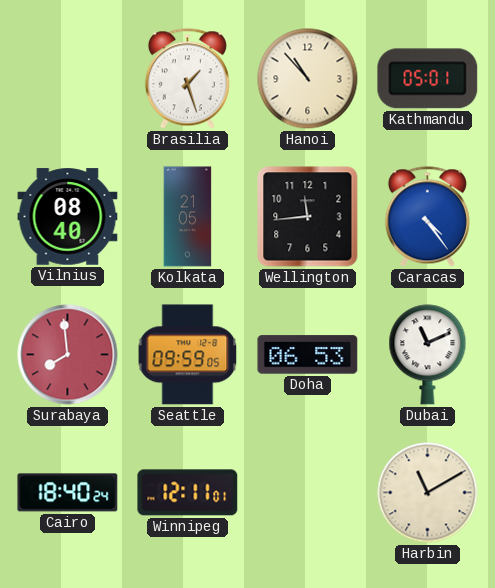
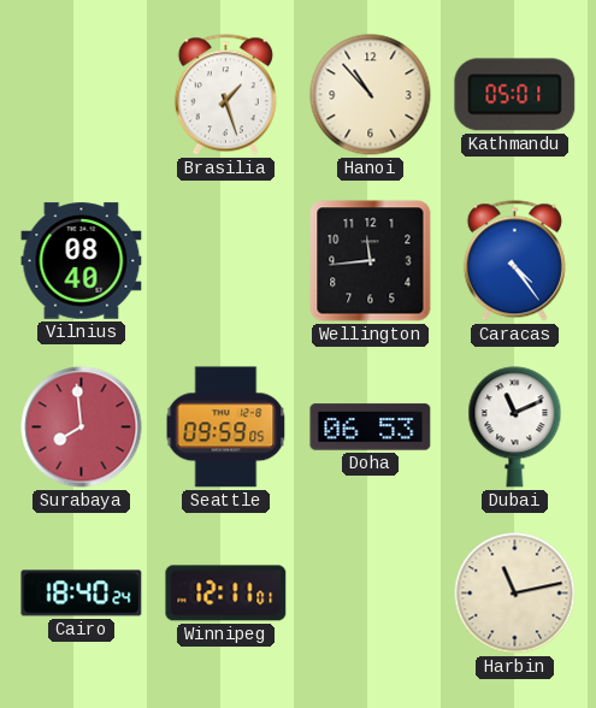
Kolkata: 21:05 -> none
Harbin: 11:10 -> 11:13
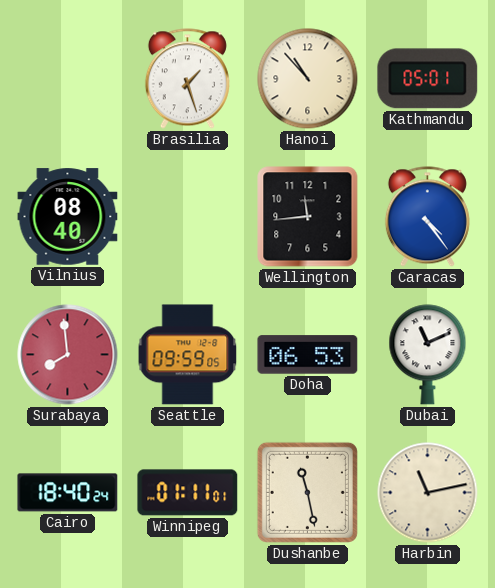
Winnipeg: 12:11 -> 01:11
Dushanbe: none -> 11:28
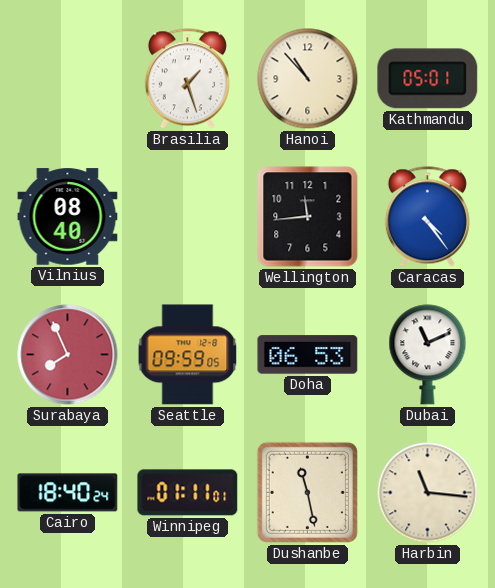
Surabaya: 7:59 -> 7:56
Harbin: 11:13 -> 11:16
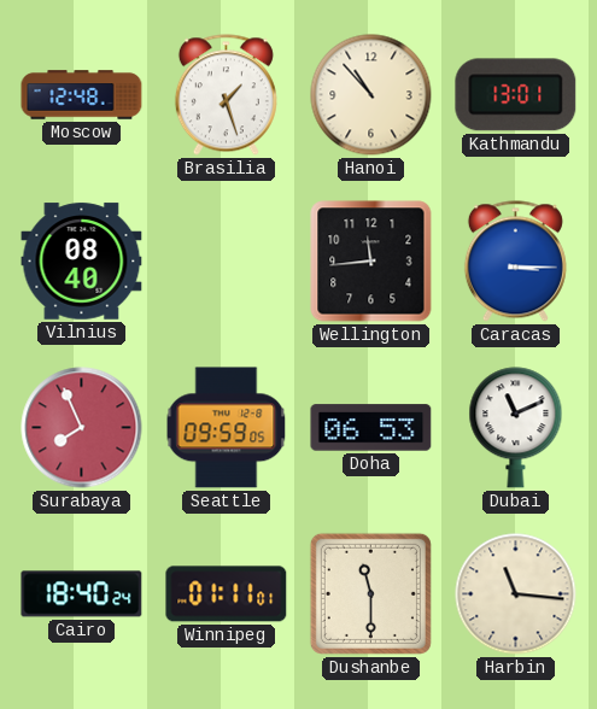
Moscow: none -> 12:48
Kathmandu: 05:01 -> 13:01
Caracas: 4:24 -> 3:15
Dushanbe: 11:28 -> 11:30
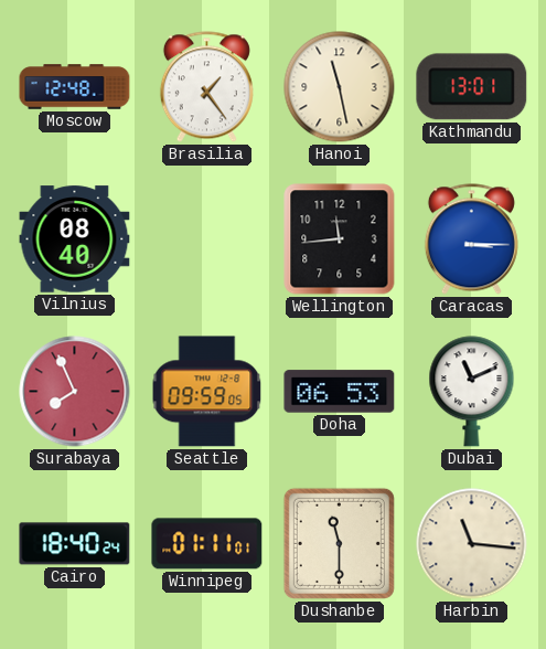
Brasilia: 1:27 -> 1:24
Hanoi: 10:53 -> 11:28
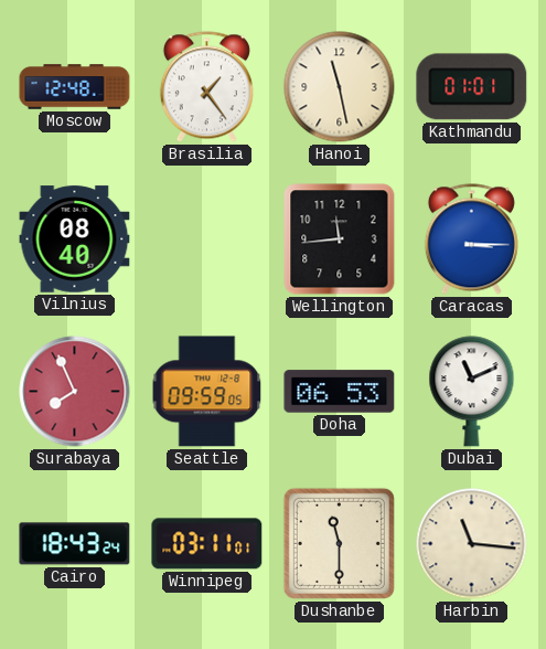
Kathmandu: 13:01 -> 01:01
Cairo: 18:40 -> 18:43
Winnipeg: 01:11 -> 03:11
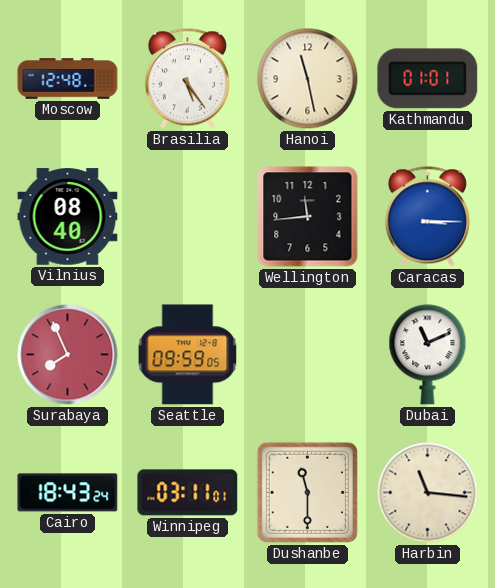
Brasilia: 1:24 -> 5:24
Doha: 06:53 -> none
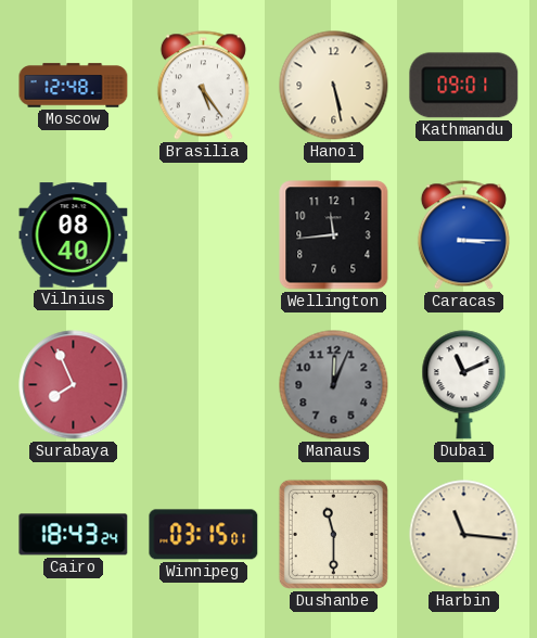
Hanoi: 11:28 -> 5:28
Kathmandu: 01:01 -> 09:01
Seattle: 09:59 -> none
Manaus: none -> 12:04
Winnipeg: 03:11 -> 03:15
